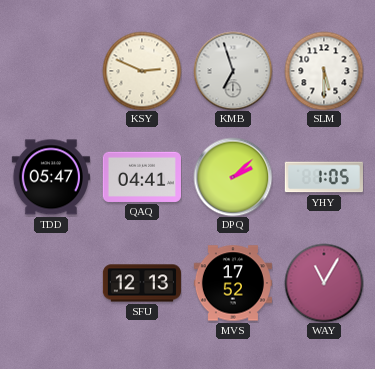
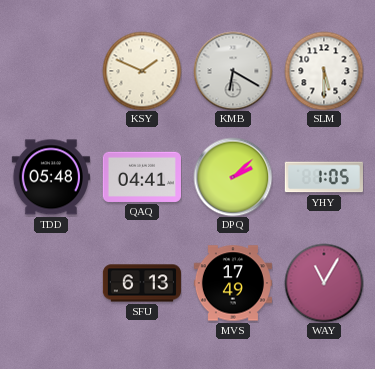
KSY: 2:49 -> 1:49
KMB: 6:57 -> 6:20
TDD: 05:47 -> 05:48
SFU: 12:13 -> 6:13
MVS: 17:52 -> 17:49
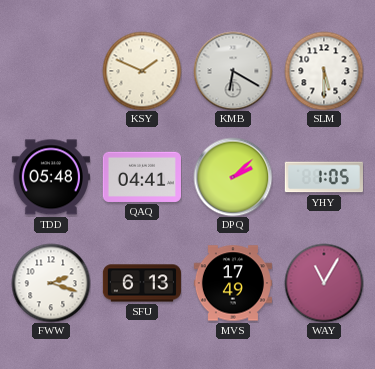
FWW: none -> 2:18
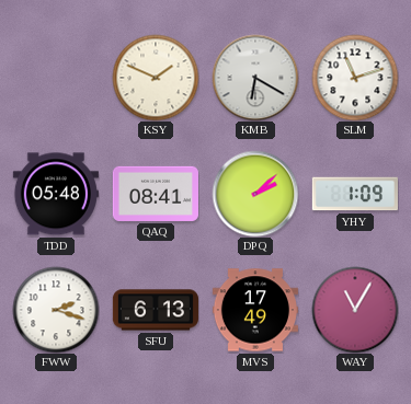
SLM: 5:30 -> 11:12
QAQ: 04:41 -> 08:41
YHY: 1:05 -> 1:09
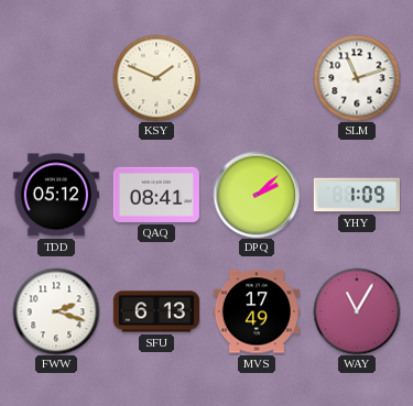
KMB: 6:20 -> none
TDD: 05:48 -> 05:12
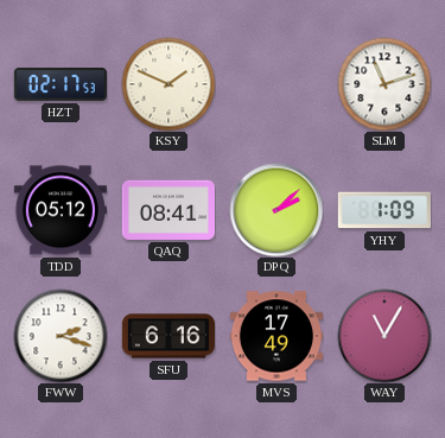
HZT: none -> 02:17
SFU: 6:13 -> 6:16
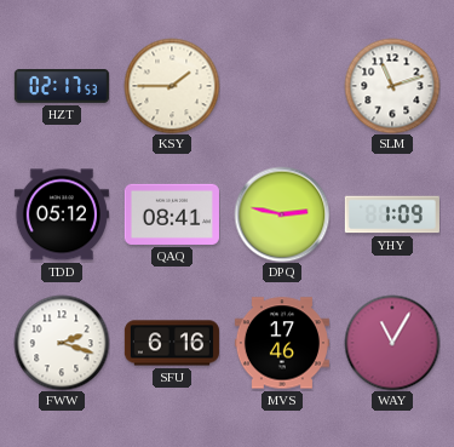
KSY: 1:49 -> 1:45
DPQ: 2:08 -> 2:47
MVS: 17:49 -> 17:46
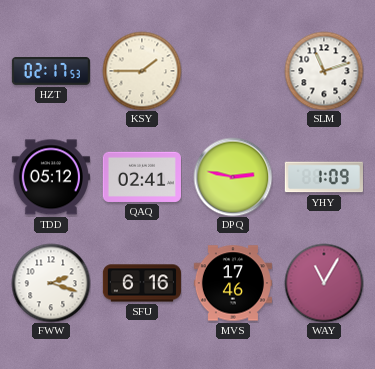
QAQ: 08:41 -> 02:41
